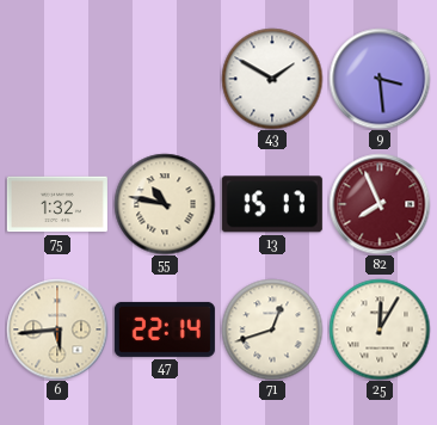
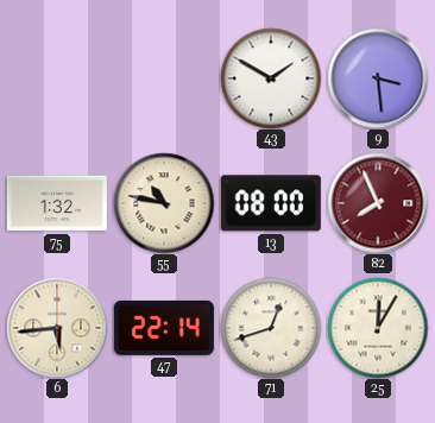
13: 15:17 -> 08:00
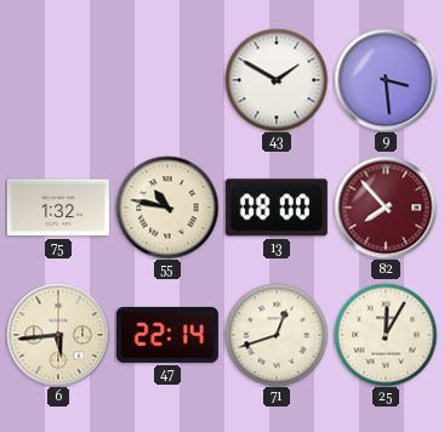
82: 7:56 -> 7:53
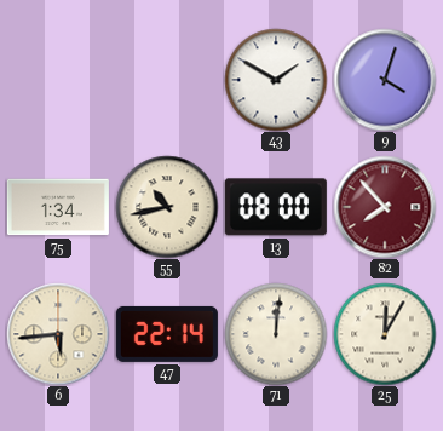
9: 3:29 -> 4:03
75: 1:32 -> 1:34
55: 10:47 -> 10:43
71: 12:42 -> 12:01
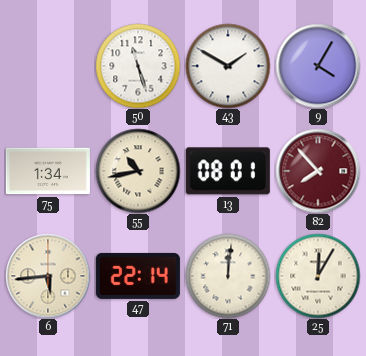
50: none -> 11:27
9: 4:03 -> 4:05
13: 08:00 -> 08:01
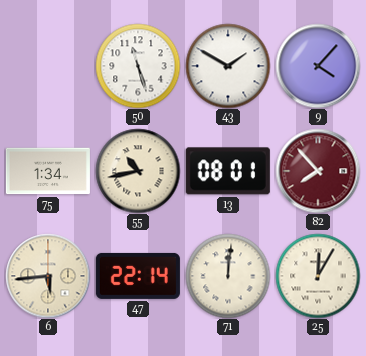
9: 4:05 -> 4:07
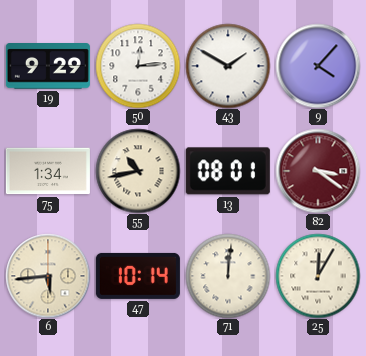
19: none -> 9:29
50: 11:27 -> 12:14
82: 7:53 -> 3:21
47: 22:14 -> 10:14
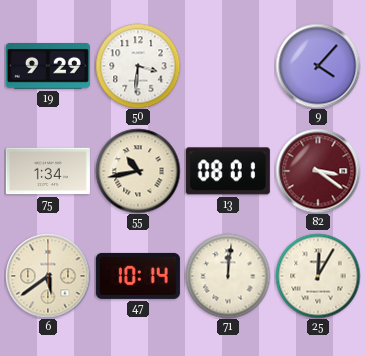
50: 12:14 -> 3:31
43: 1:50 -> none
6: 5:44 -> 5:39
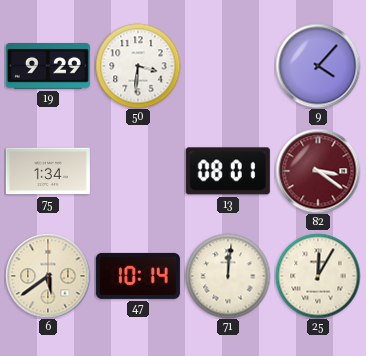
55: 10:43 -> none
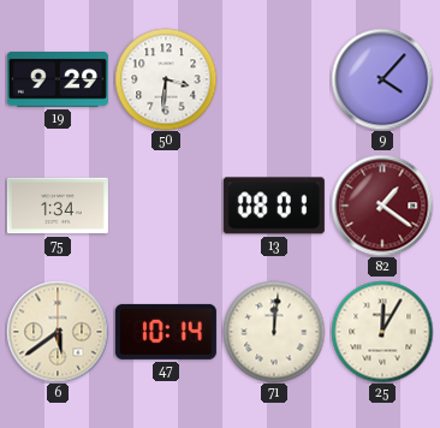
82: 3:21 -> 1:21
